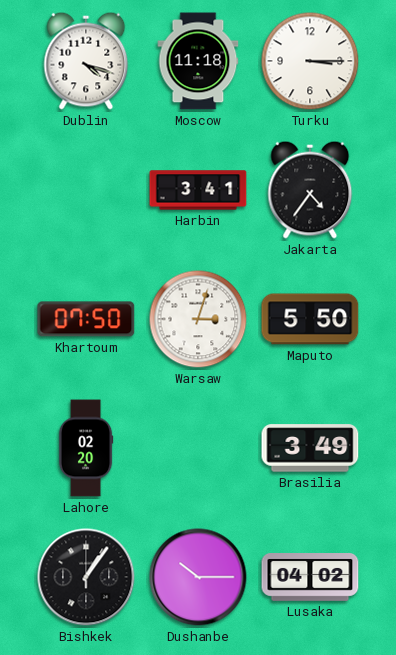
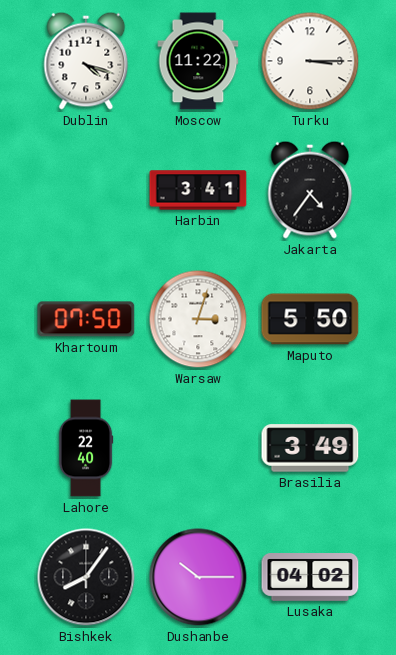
Moscow: 11:18 -> 11:22
Lahore: 02:20 -> 22:40
Bishkek: 1:06 -> 8:06
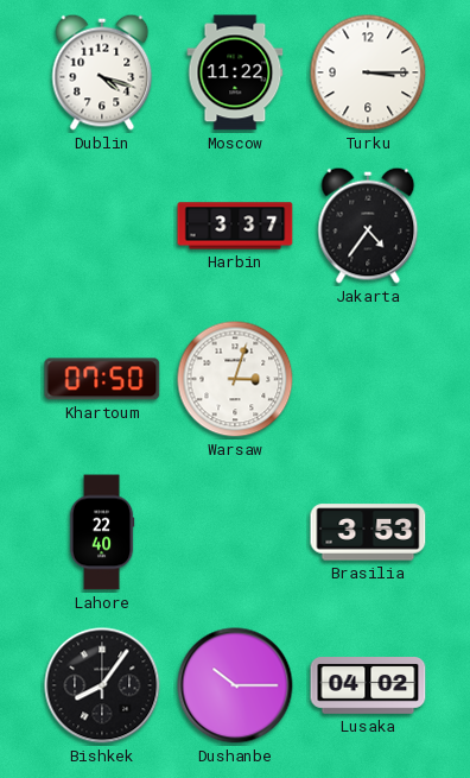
Harbin: 3:41 -> 3:37
Maputo: 5:50 -> none
Brasilia: 3:49 -> 3:53
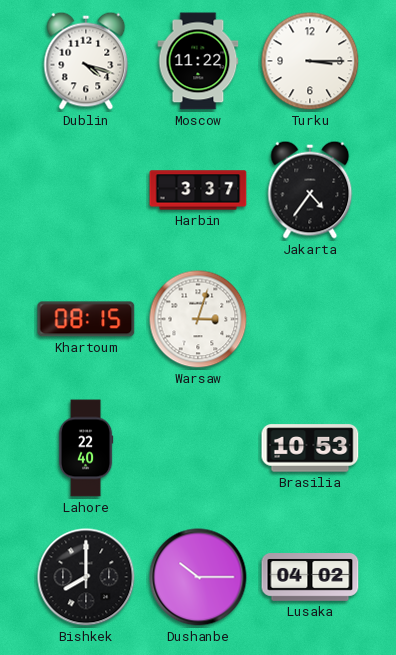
Khartoum: 07:50 -> 08:15
Brasilia: 3:53 -> 10:53
Bishkek: 8:06 -> 8:00
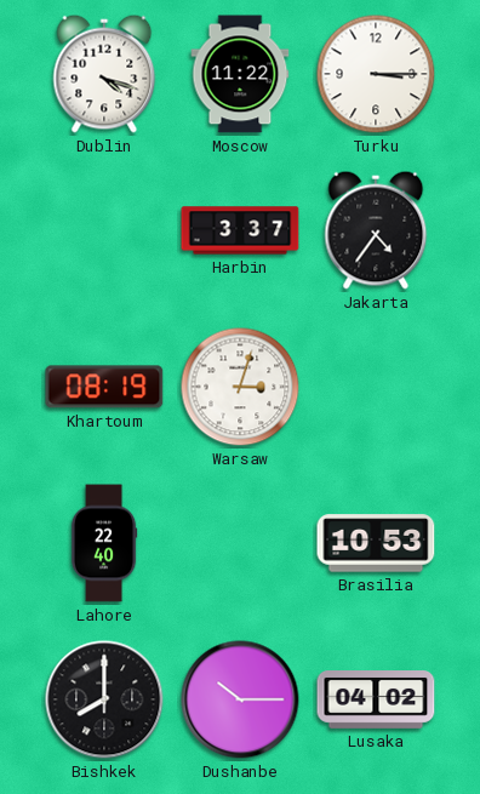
Khartoum: 08:15 -> 08:19
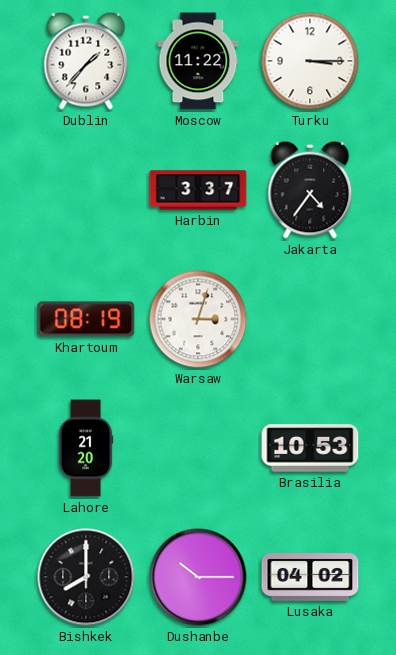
Dublin: 4:18 -> 1:37
Lahore: 22:40 -> 21:20
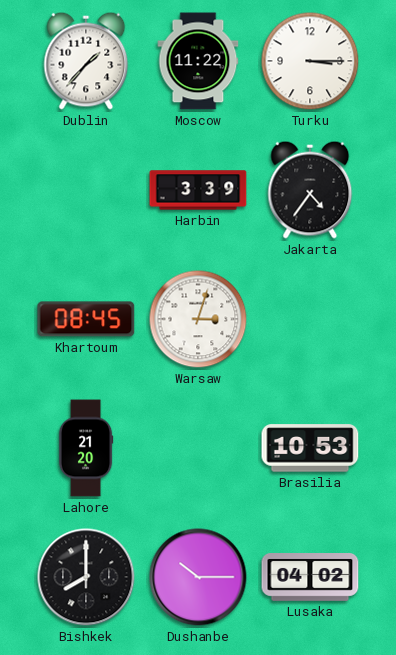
Harbin: 3:37 -> 3:39
Khartoum: 08:19 -> 08:45
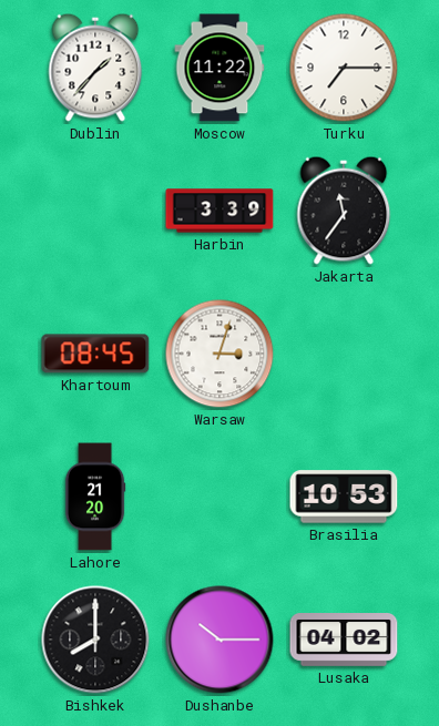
Turku: 3:15 -> 7:15
Jakarta: 4:36 -> 11:36
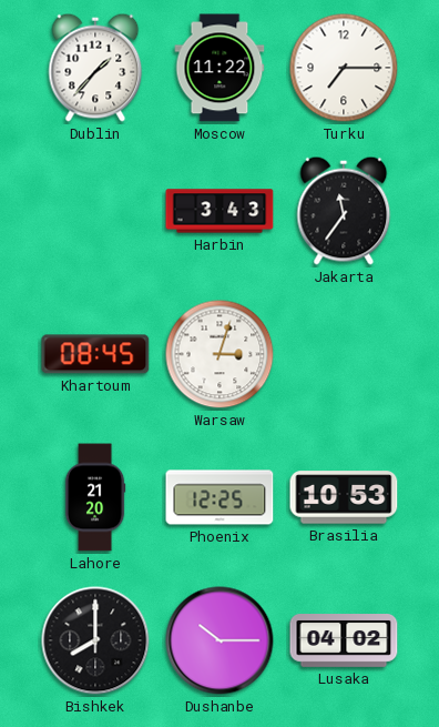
Harbin: 3:39 -> 3:43
Phoenix: none -> 12:25
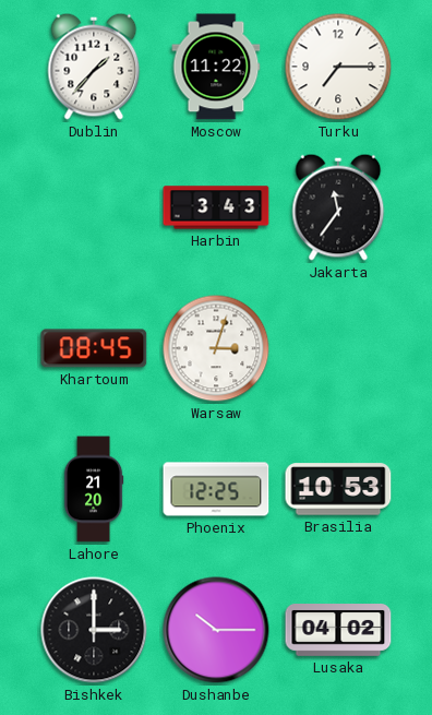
Bishkek: 8:00 -> 3:00
